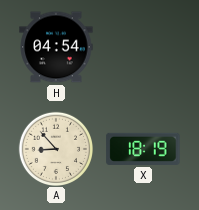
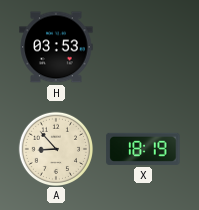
H: 04:54 -> 03:53
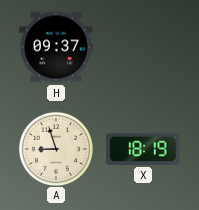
H: 03:53 -> 09:37
A: 8:53 -> 8:57
